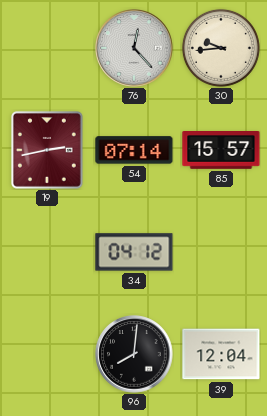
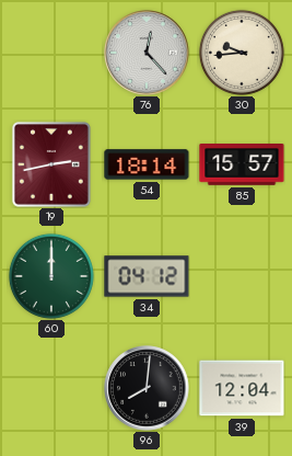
54: 07:14 -> 18:14
60: none -> 12:00
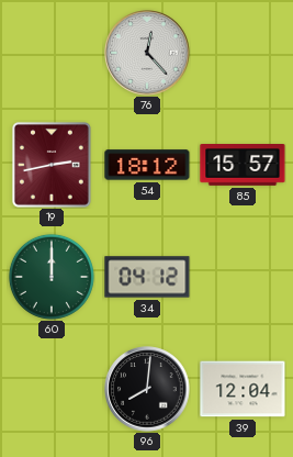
30: 9:44 -> none
54: 18:14 -> 18:12
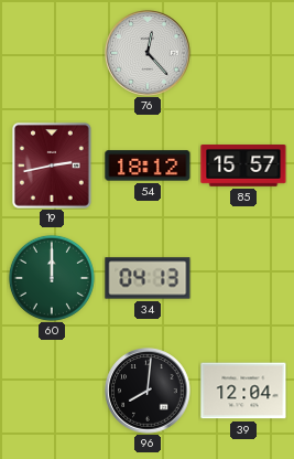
34: 04:12 -> 04:13
